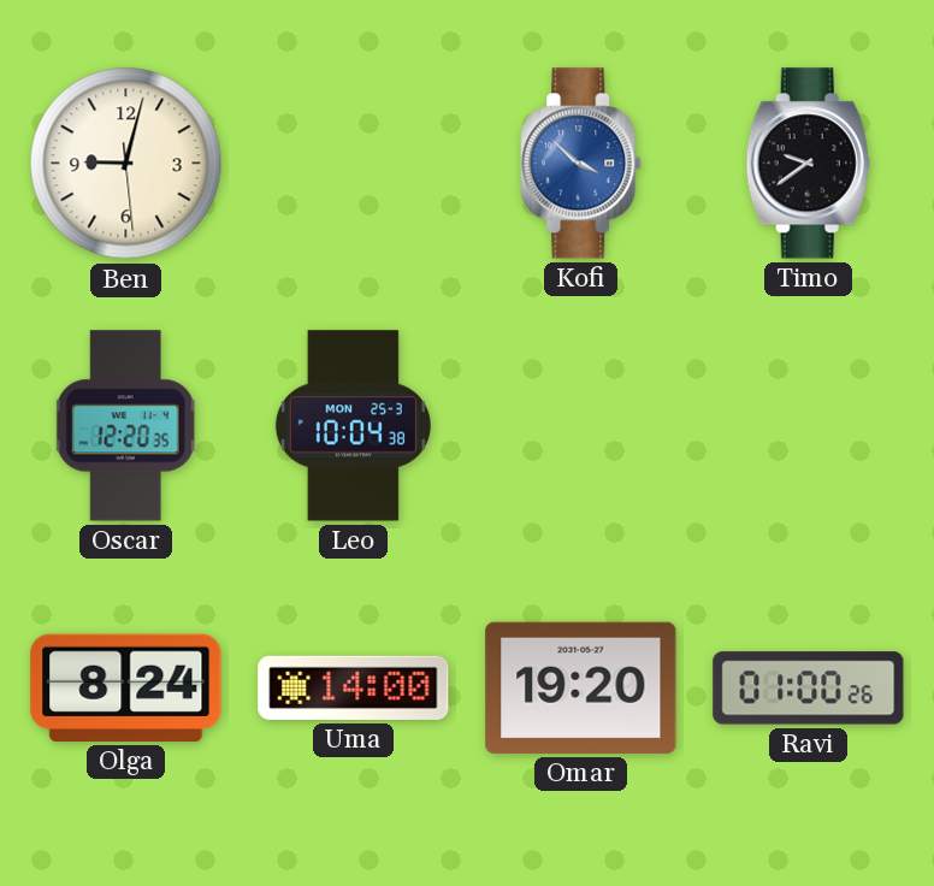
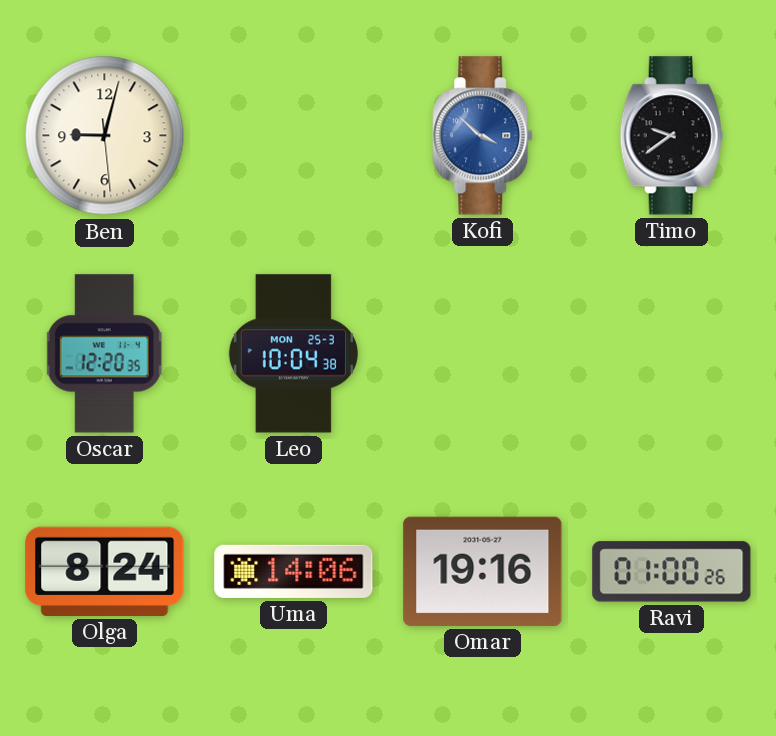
Uma: 14:00 -> 14:06
Omar: 19:20 -> 19:16
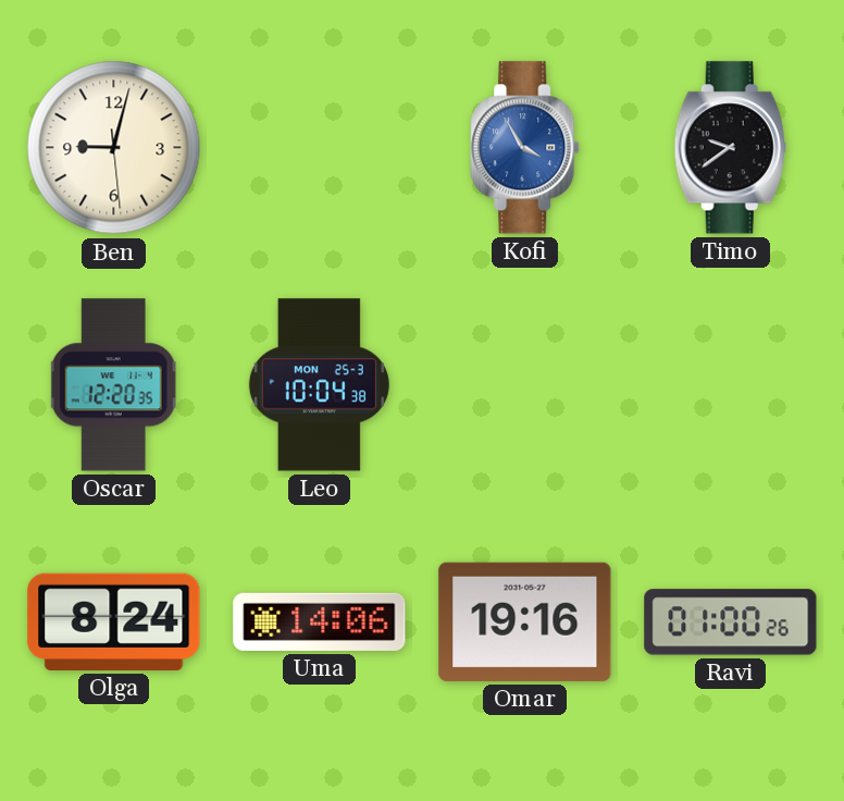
Kofi: 3:52 -> 3:55
